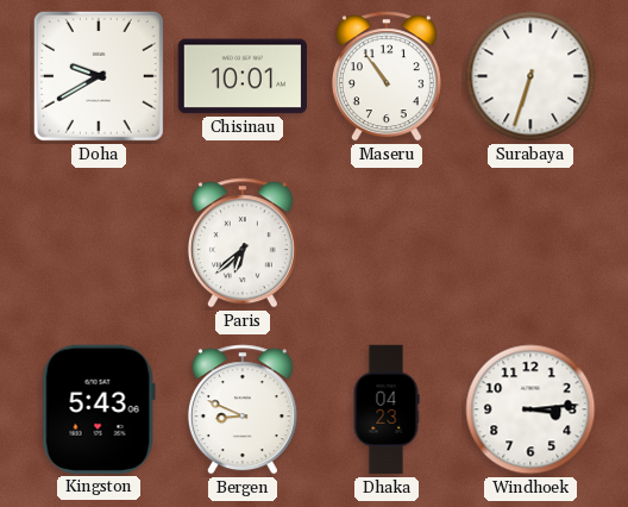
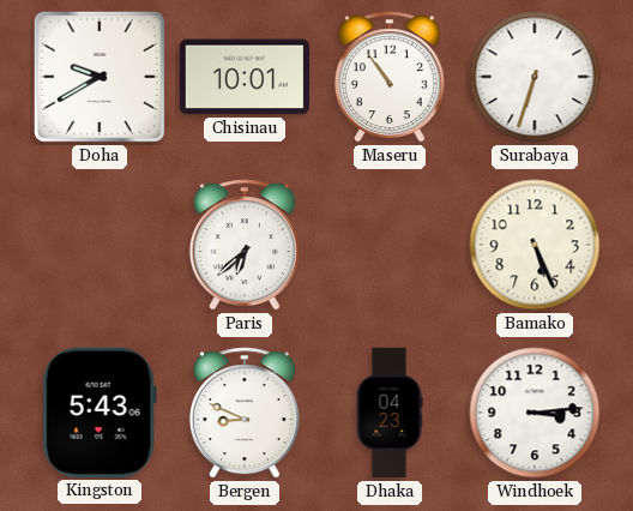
Bamako: none -> 5:26
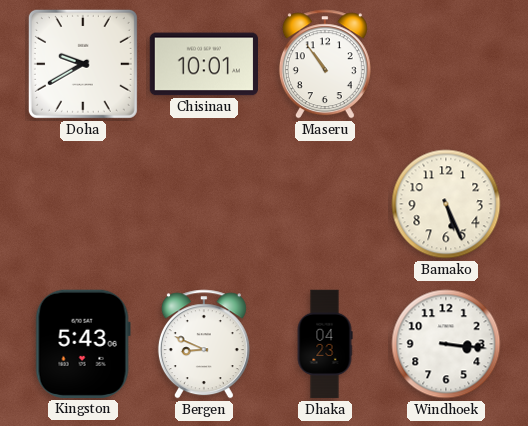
Surabaya: 6:33 -> none
Paris: 6:38 -> none
Windhoek: 3:14 -> 3:16
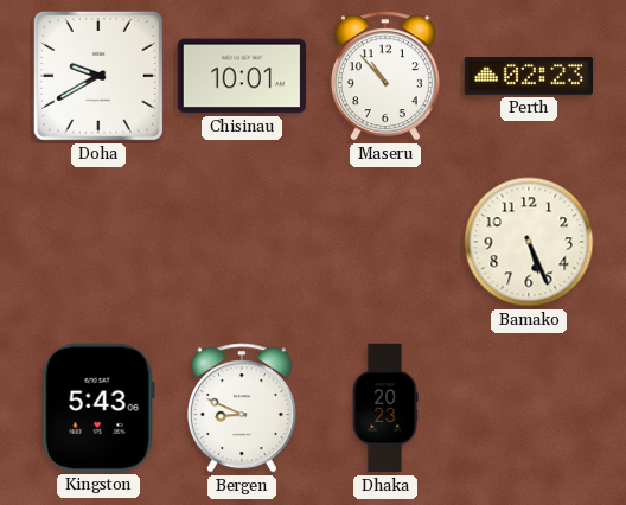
Maseru: 10:54 -> 10:53
Perth: none -> 02:23
Dhaka: 04:23 -> 20:23
Windhoek: 3:16 -> none
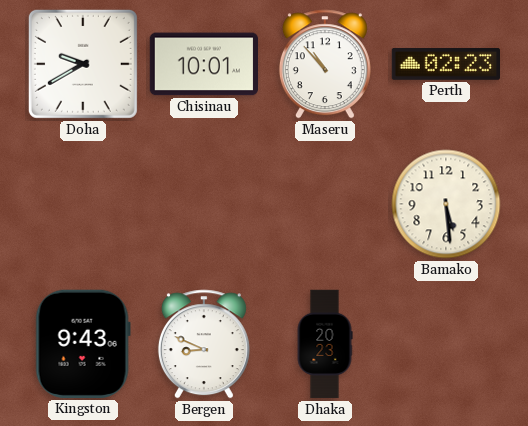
Bamako: 5:26 -> 5:29
Kingston: 5:43 -> 9:43
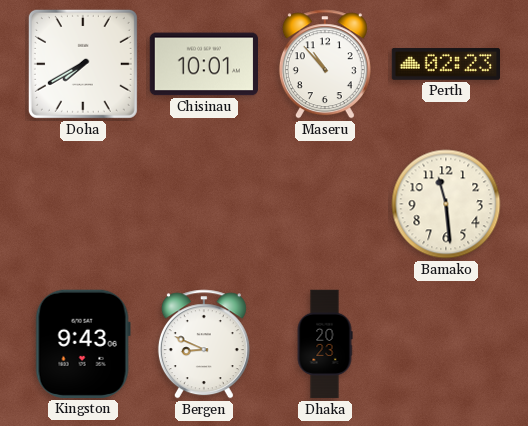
Doha: 9:40 -> 7:40
Bamako: 5:29 -> 11:29
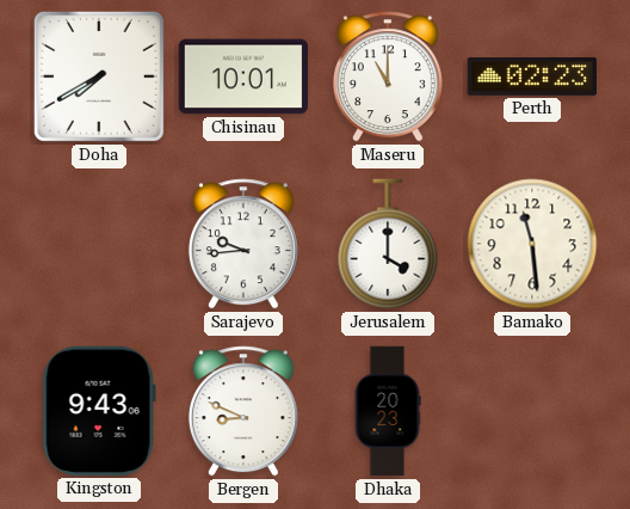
Maseru: 10:53 -> 11:00
Sarajevo: none -> 9:44
Jerusalem: none -> 4:00
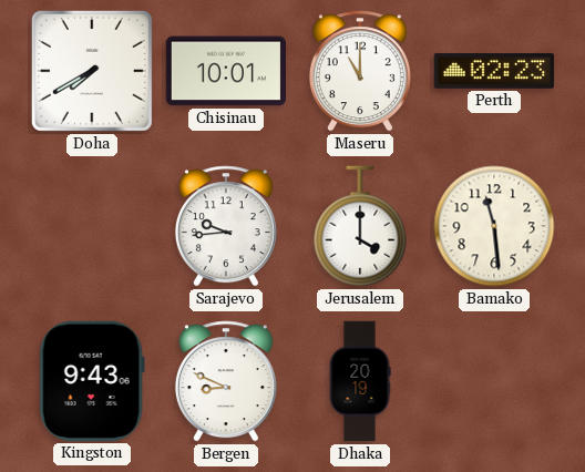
Dhaka: 20:23 -> 20:19
